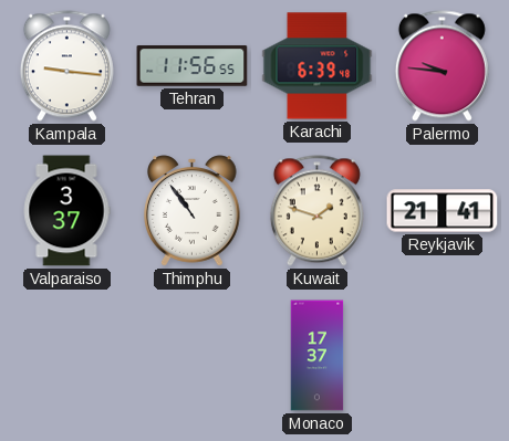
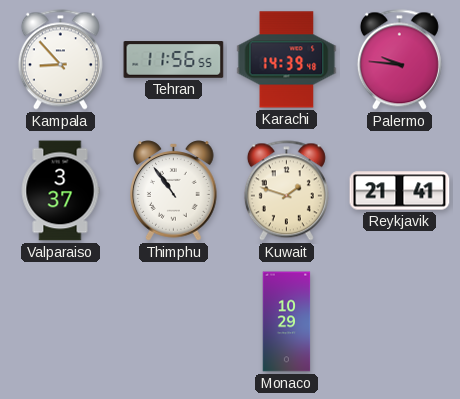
Kampala: 9:16 -> 8:53
Karachi: 6:39 -> 14:39
Monaco: 17:37 -> 10:29
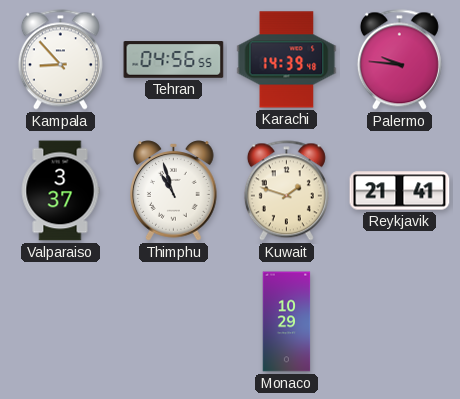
Tehran: 11:56 -> 04:56
Thimphu: 10:54 -> 10:57
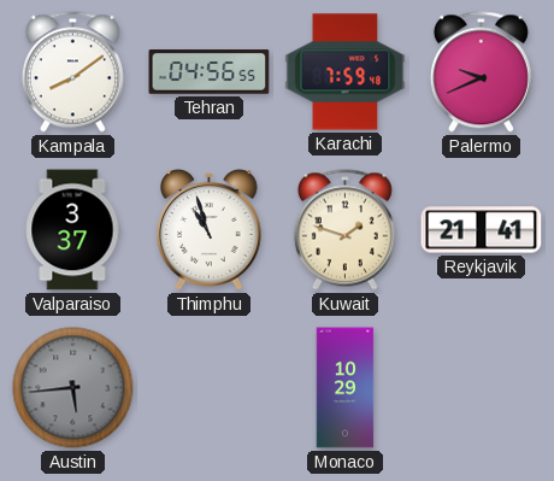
Kampala: 8:53 -> 8:09
Karachi: 14:39 -> 7:59
Palermo: 9:46 -> 9:41
Austin: none -> 5:44
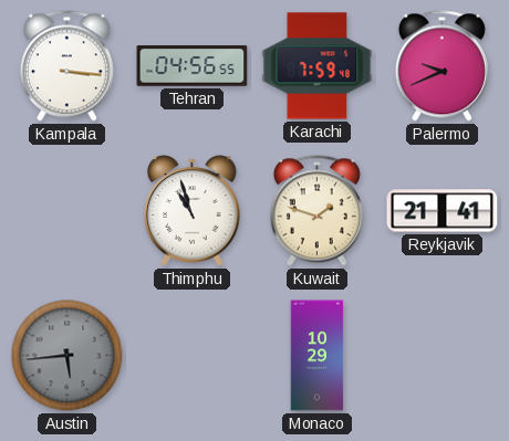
Kampala: 8:09 -> 3:16
Valparaiso: 3:37 -> none
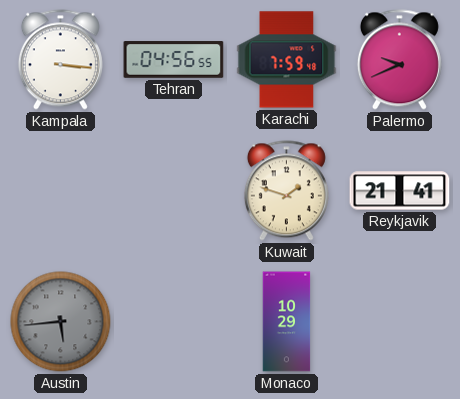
Thimphu: 10:57 -> none
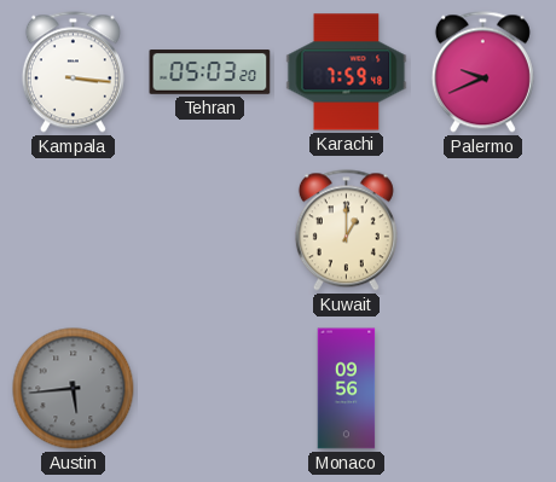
Tehran: 04:56 -> 05:03
Kuwait: 1:48 -> 1:00
Reykjavik: 21:41 -> none
Monaco: 10:29 -> 09:56
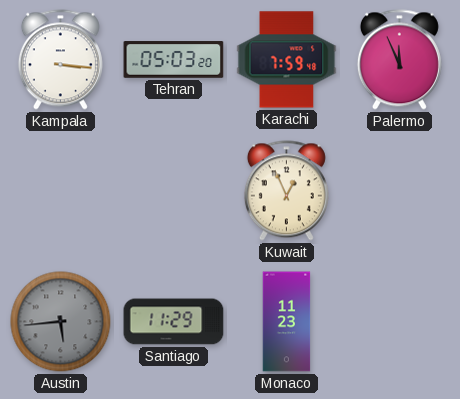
Palermo: 9:41 -> 11:56
Kuwait: 1:00 -> 12:56
Santiago: none -> 11:29
Monaco: 09:56 -> 11:23
